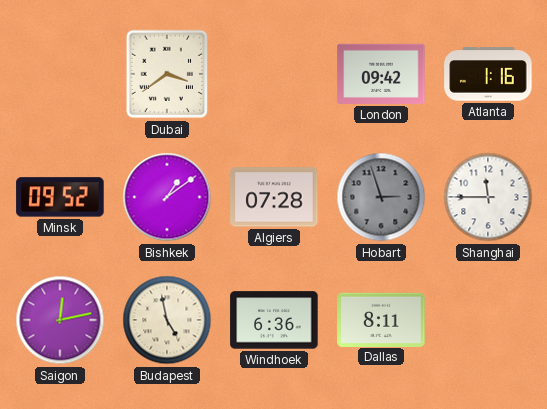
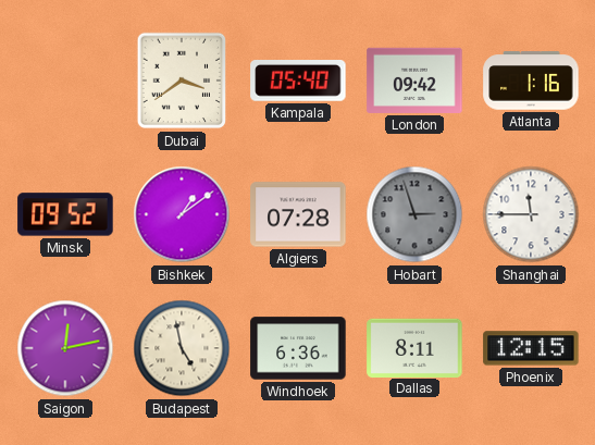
Kampala: none -> 05:40
Phoenix: none -> 12:15
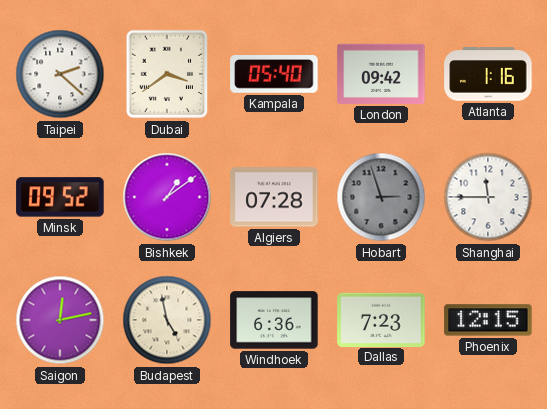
Taipei: none -> 2:22
Dallas: 8:11 -> 7:23
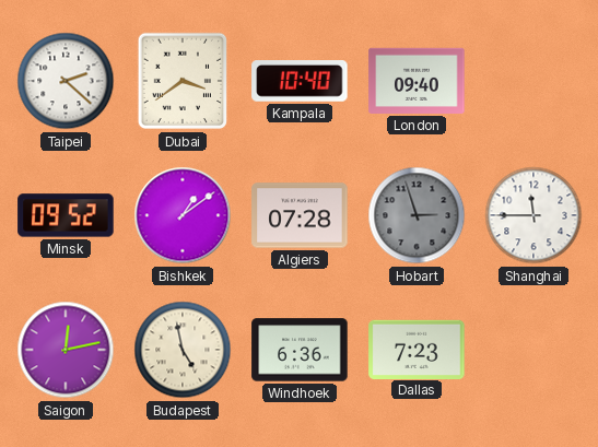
Kampala: 05:40 -> 10:40
London: 09:42 -> 09:40
Atlanta: 1:16 -> none
Phoenix: 12:15 -> none
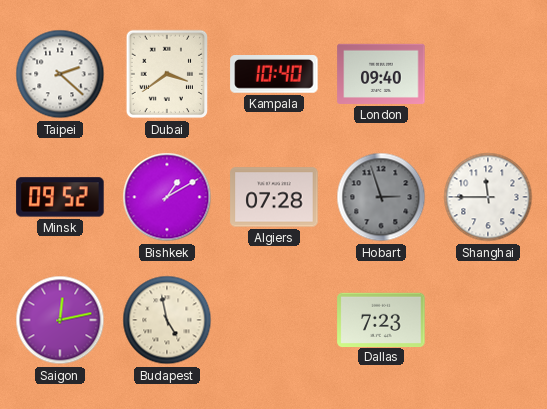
Bishkek: 1:09 -> 1:10
Windhoek: 6:36 -> none
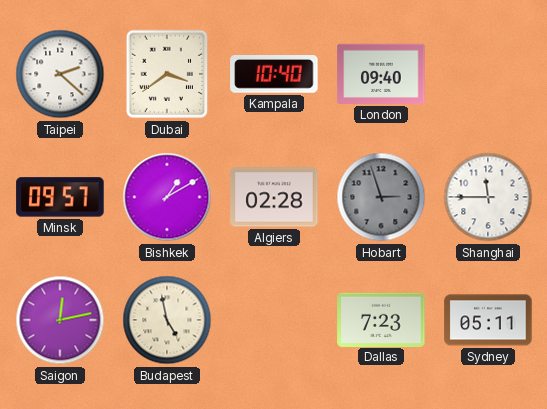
Minsk: 09:52 -> 09:57
Algiers: 07:28 -> 02:28
Sydney: none -> 05:11
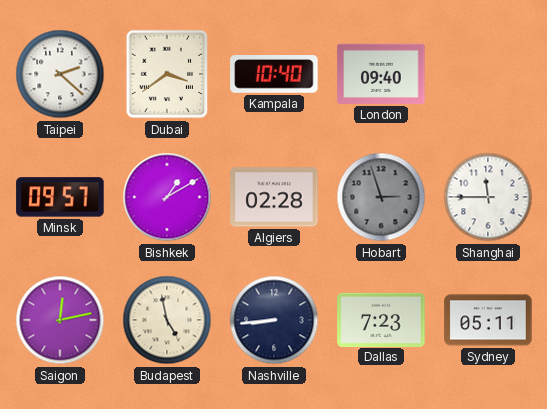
Nashville: none -> 8:44
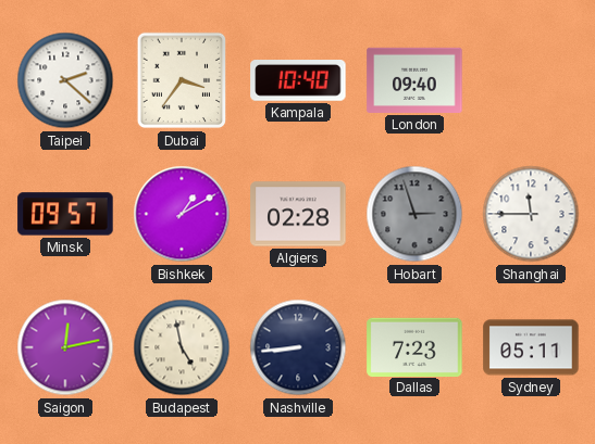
Dubai: 3:39 -> 3:36
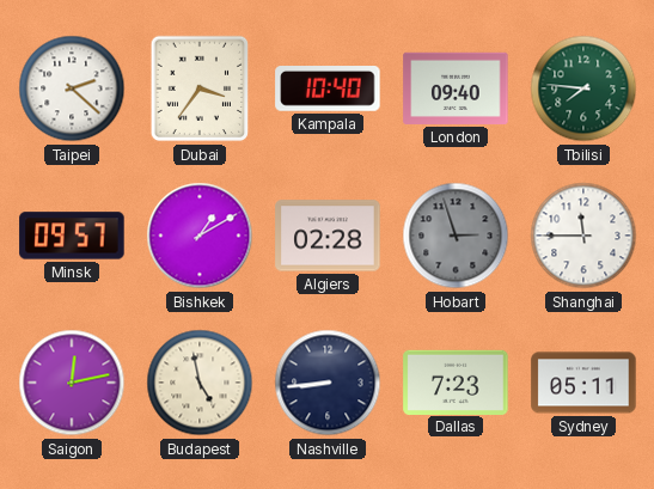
Tbilisi: none -> 7:46
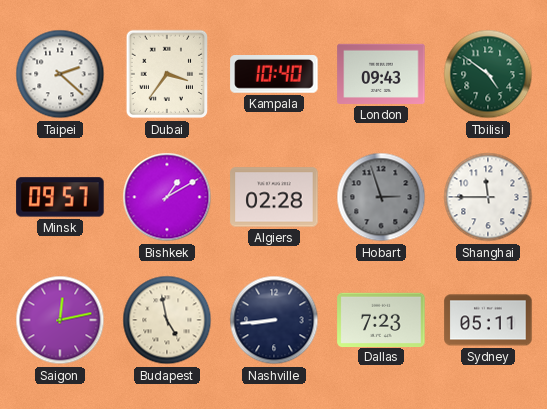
London: 09:40 -> 09:43
Tbilisi: 7:46 -> 4:51
